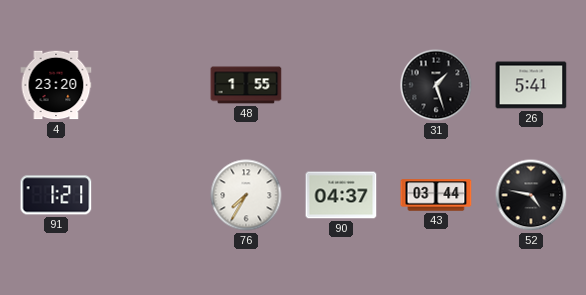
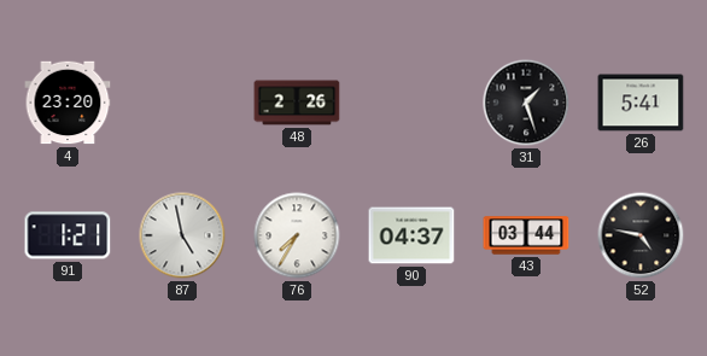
48: 1:55 -> 2:26
87: none -> 4:58
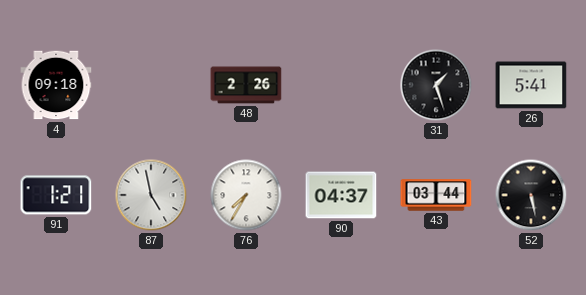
4: 23:20 -> 09:18
52: 4:47 -> 5:28
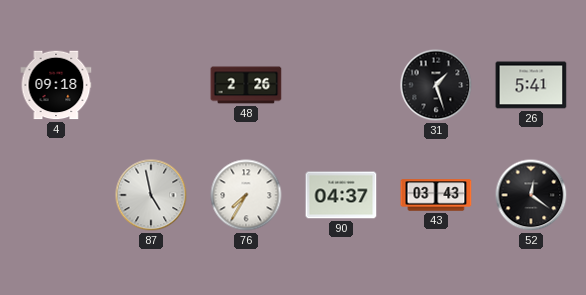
91: 1:21 -> none
43: 03:44 -> 03:43
52: 5:28 -> 12:21
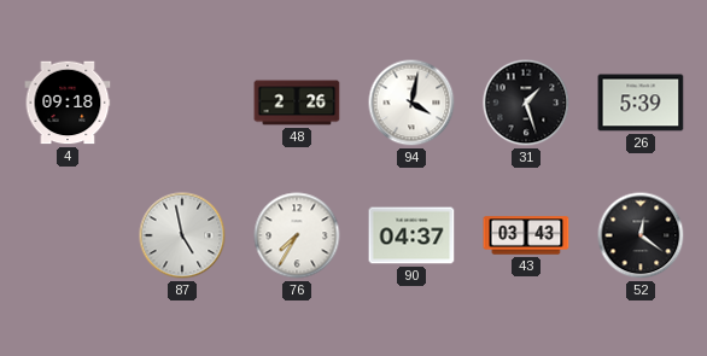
94: none -> 4:02
26: 5:41 -> 5:39
